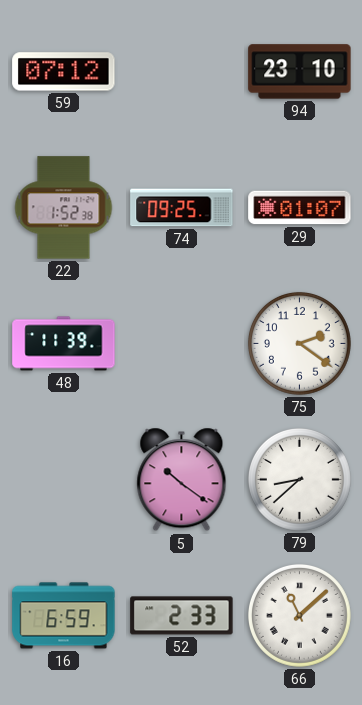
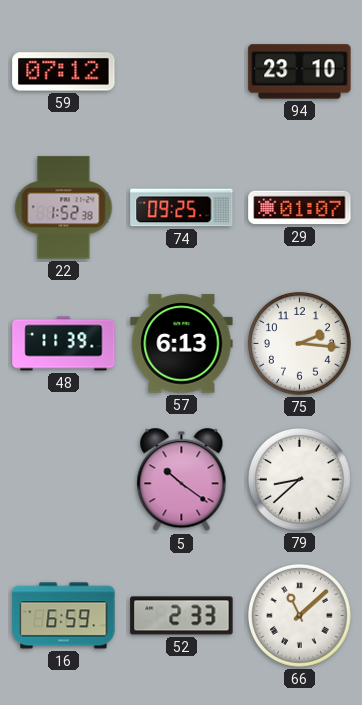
57: none -> 6:13
75: 2:21 -> 2:16
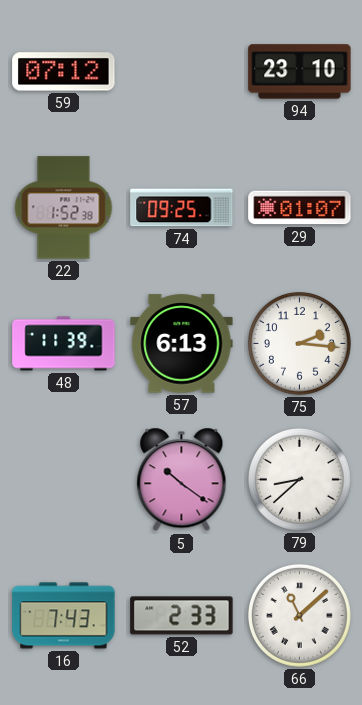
16: 6:59 -> 7:43
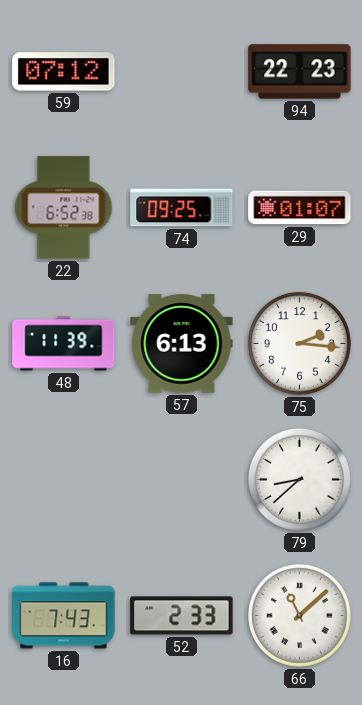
94: 23:10 -> 22:23
22: 1:52 -> 6:52
5: 10:21 -> none
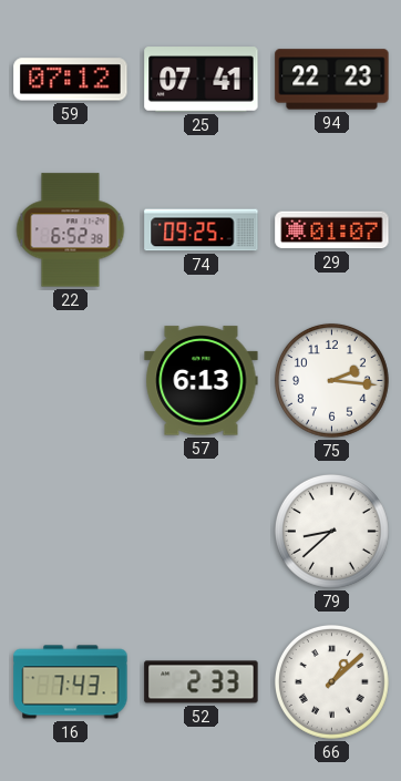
25: none -> 07:41
48: 11:39 -> none
66: 11:08 -> 1:08
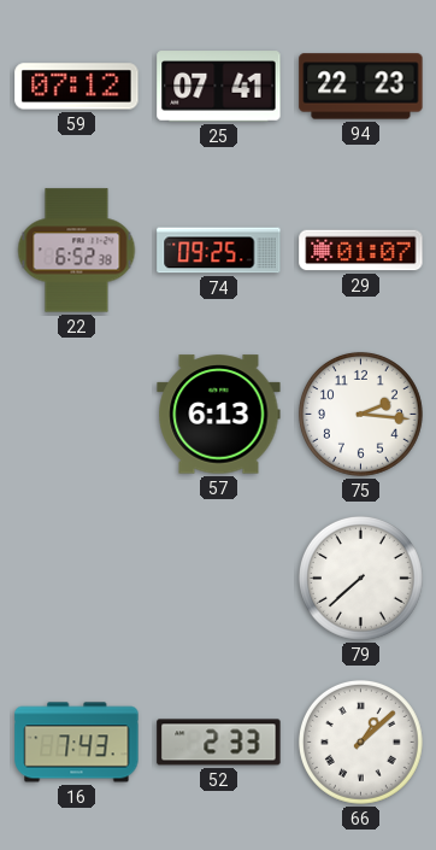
79: 8:38 -> 7:38
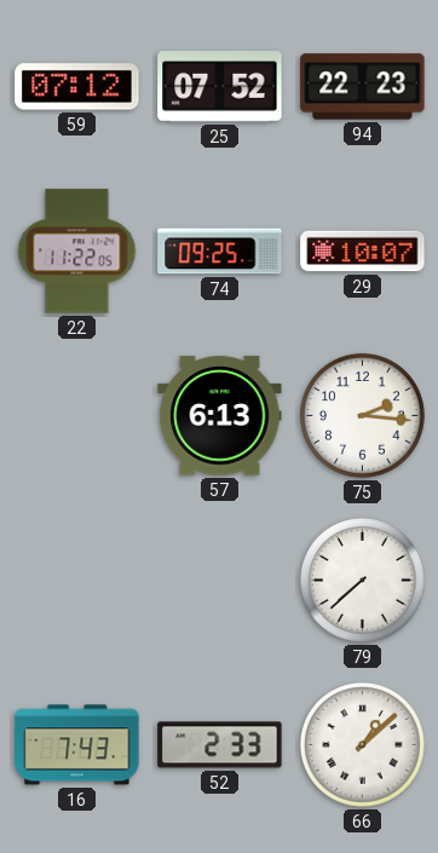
25: 07:41 -> 07:52
22: 6:52 -> 11:22
29: 01:07 -> 10:07
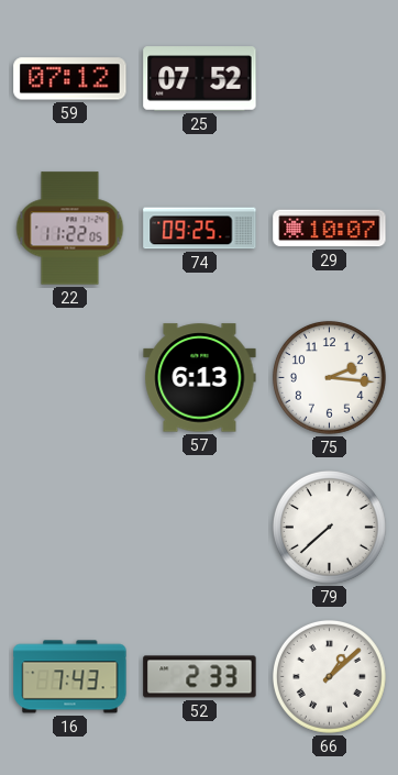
94: 22:23 -> none
